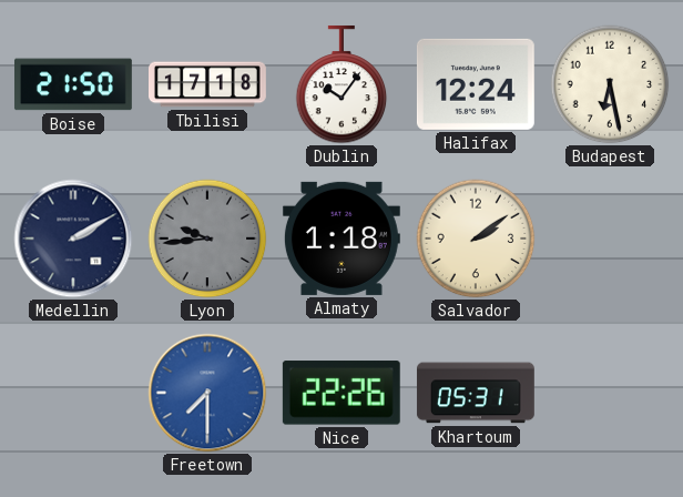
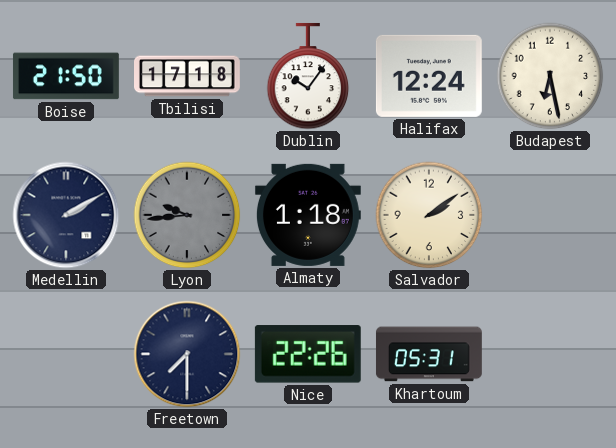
Freetown dial: blue -> navy
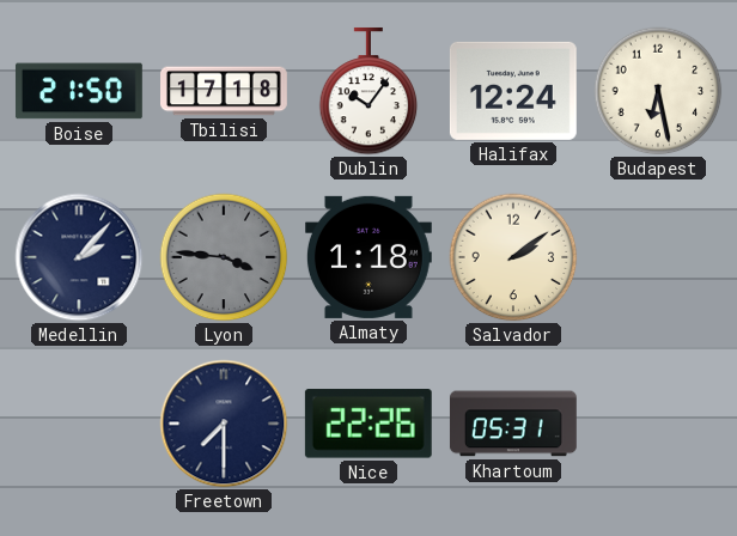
Medellin: 2:10 -> 2:07
Lyon: 9:44 -> 3:46
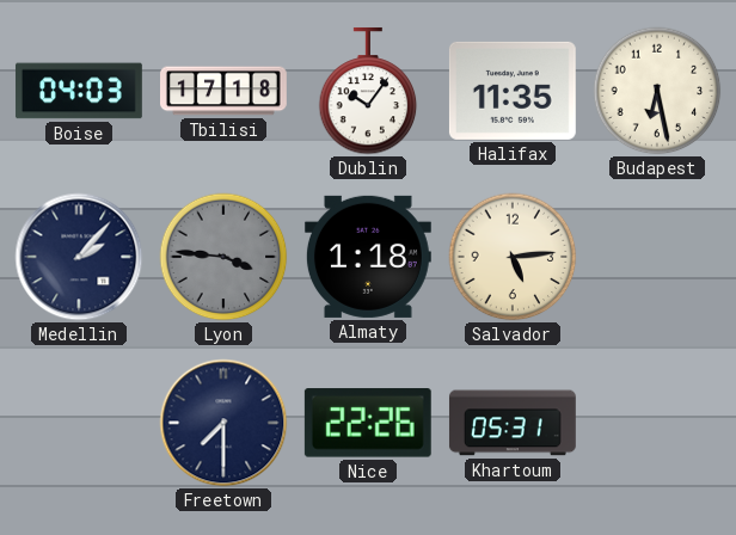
Boise: 21:50 -> 04:03
Halifax: 12:24 -> 11:35
Salvador: 2:09 -> 5:14
